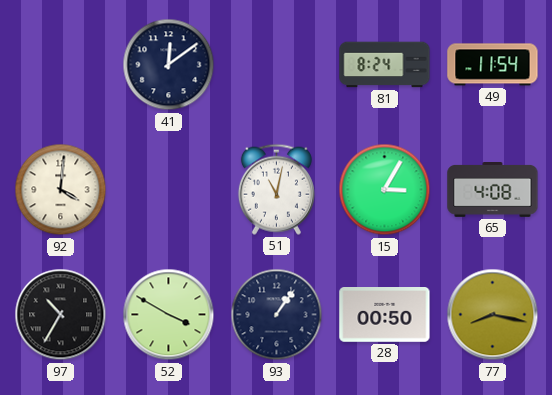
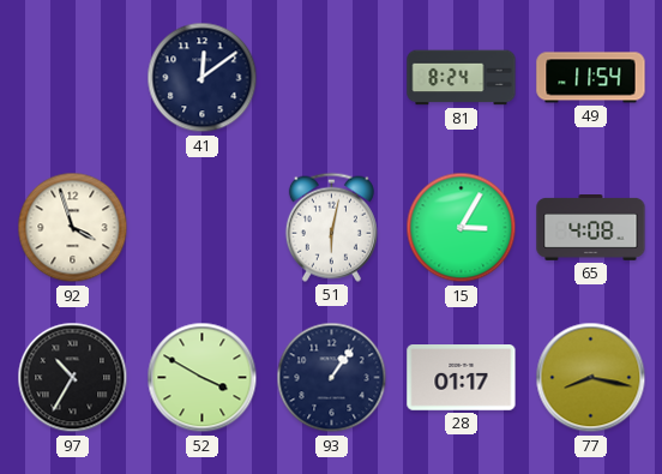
92: 4:01 -> 3:57
51: 11:02 -> 6:02
28: 00:50 -> 01:17
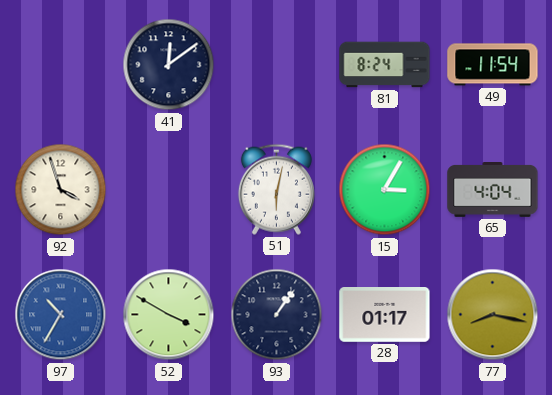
65: 4:08 -> 4:04
97 dial: black -> blue
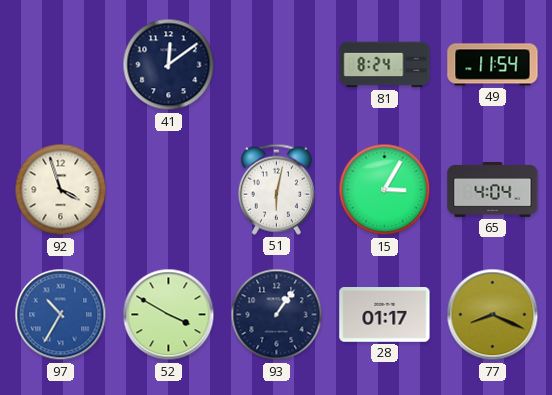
77: 8:17 -> 8:19
